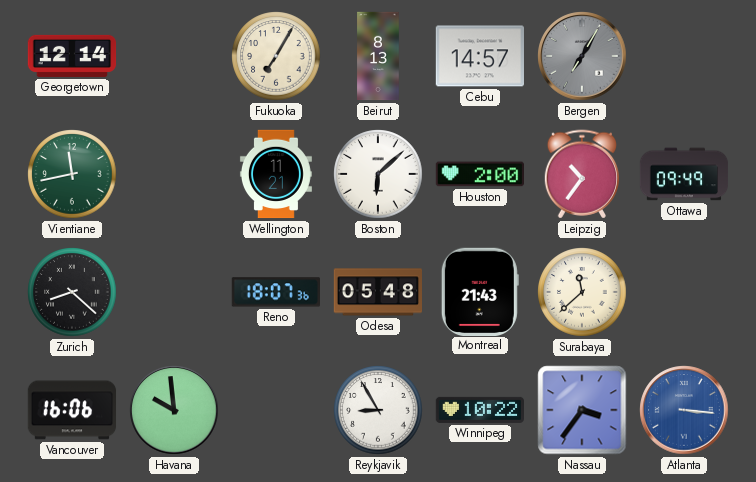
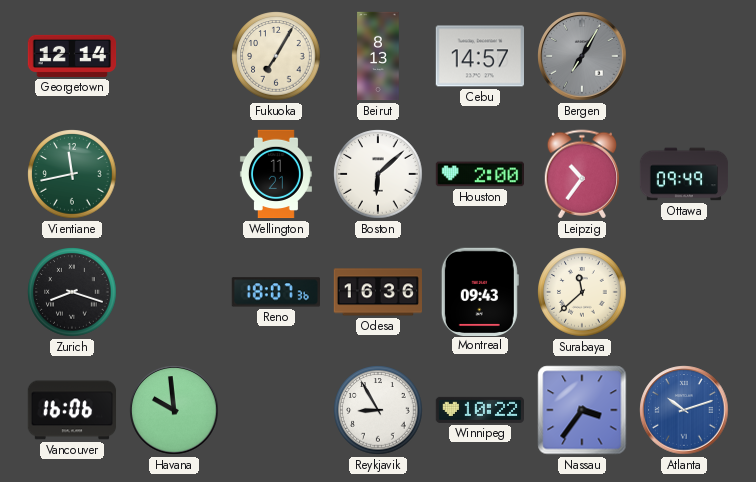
Zurich: 8:22 -> 8:18
Odesa: 05:48 -> 16:36
Montreal: 21:43 -> 09:43
Atlanta: 3:16 -> 10:12
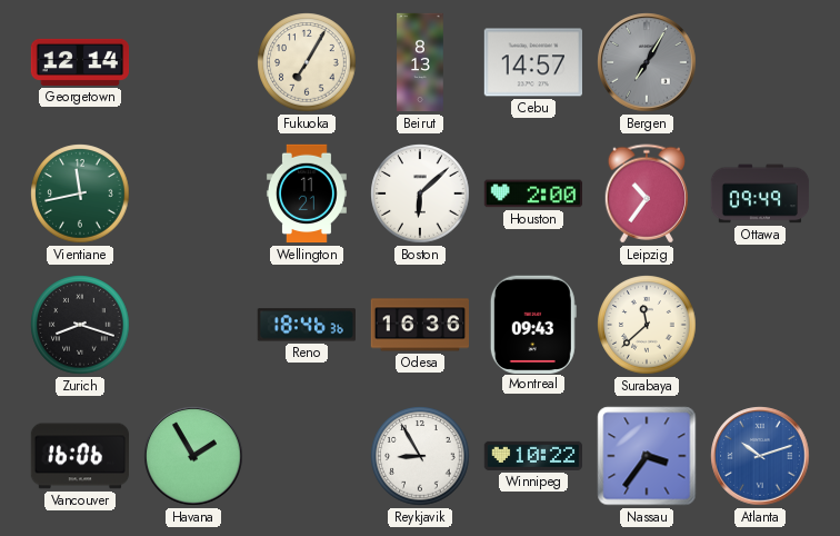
Reno: 18:07 -> 18:46
Havana: 9:59 -> 1:55
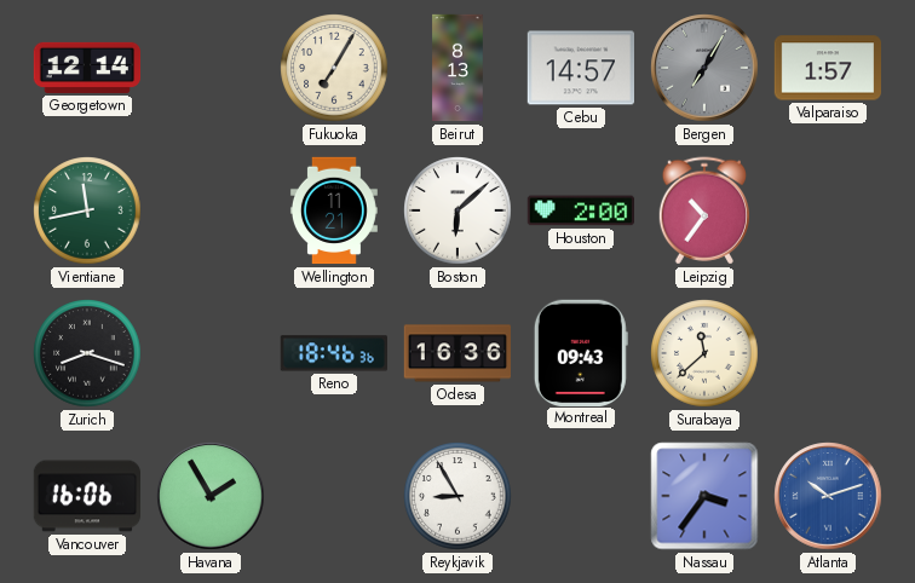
Valparaiso: none -> 1:57
Ottawa: 09:49 -> none
Winnipeg: 10:22 -> none
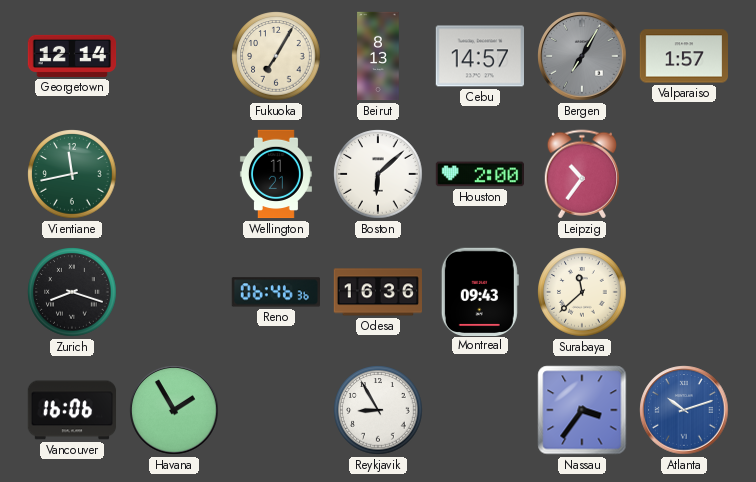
Reno: 18:46 -> 06:46
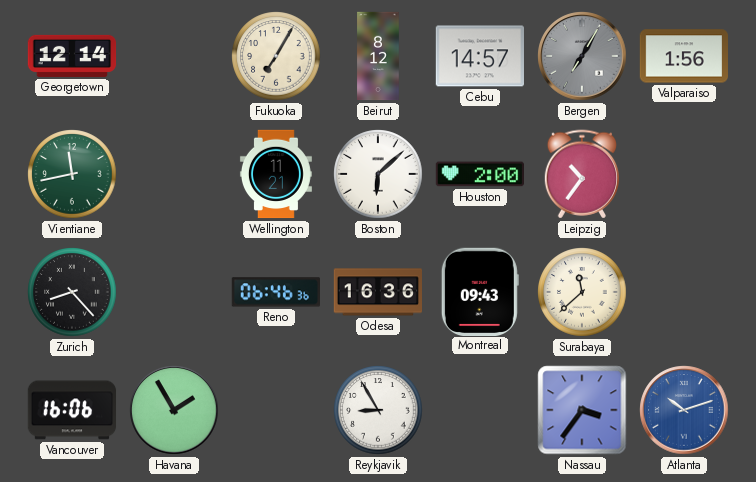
Beirut: 8:13 -> 8:12
Valparaiso: 1:57 -> 1:56
Zurich: 8:18 -> 8:23
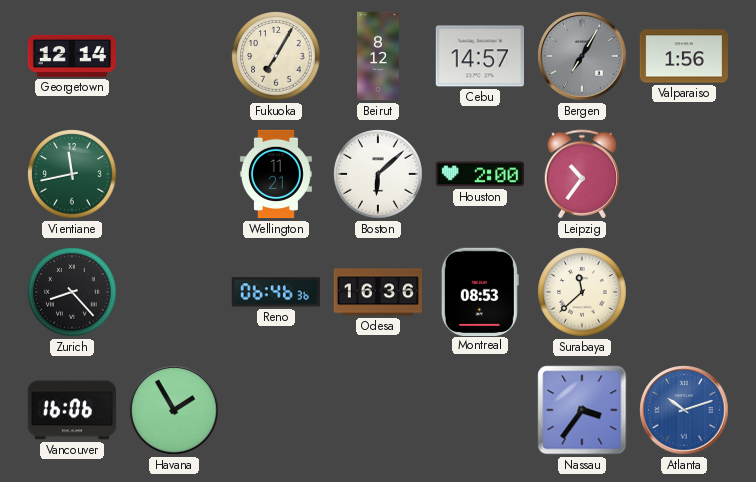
Montreal: 09:43 -> 08:53
Reykjavik: 8:55 -> none
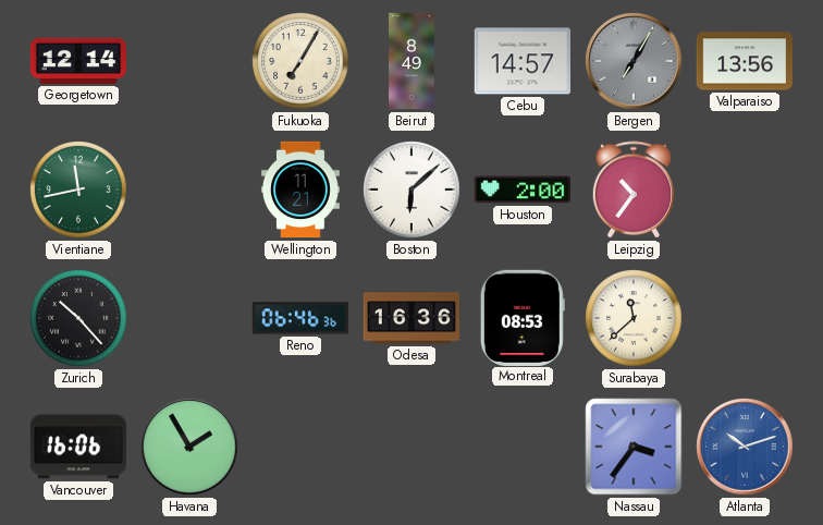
Beirut: 8:12 -> 8:49
Valparaiso: 1:56 -> 13:56
Zurich: 8:23 -> 10:23
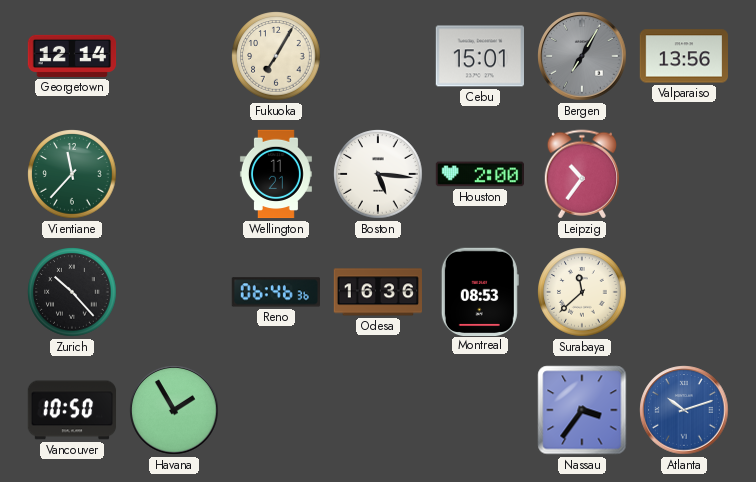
Beirut: 8:49 -> none
Cebu: 14:57 -> 15:01
Vientiane: 11:43 -> 11:37
Boston: 6:08 -> 5:16
Vancouver: 16:06 -> 10:50
